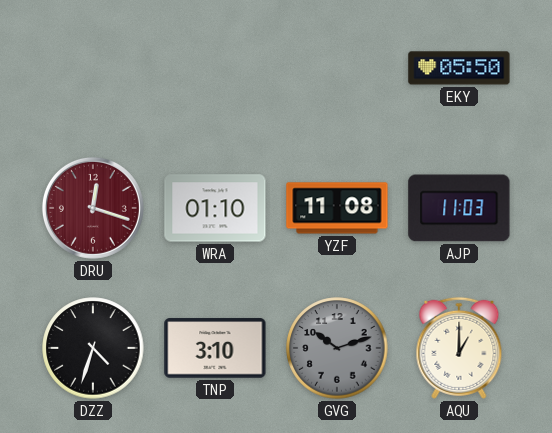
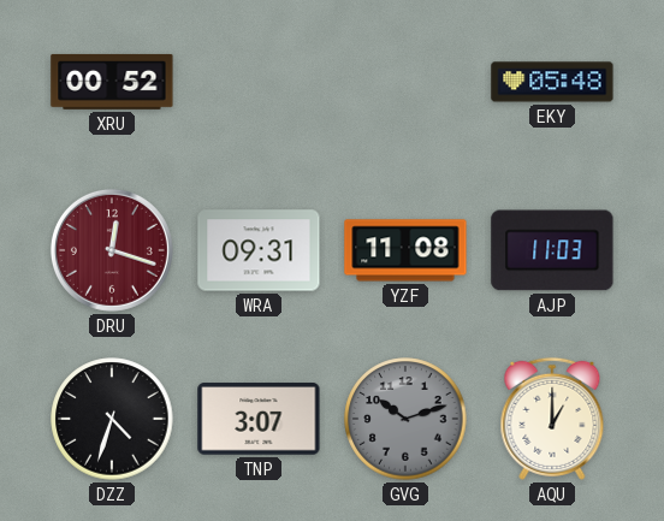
XRU: none -> 00:52
EKY: 05:50 -> 05:48
WRA: 01:10 -> 09:31
TNP: 3:10 -> 3:07
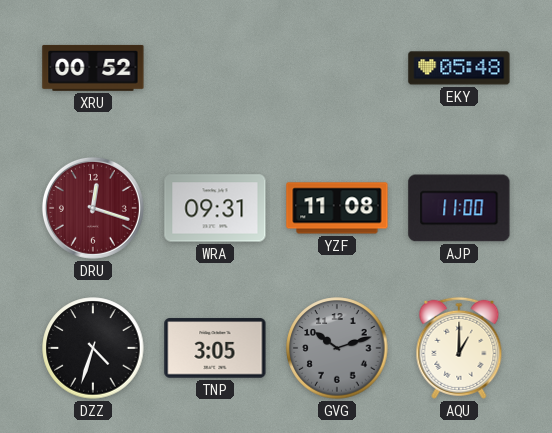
AJP: 11:03 -> 11:00
TNP: 3:07 -> 3:05
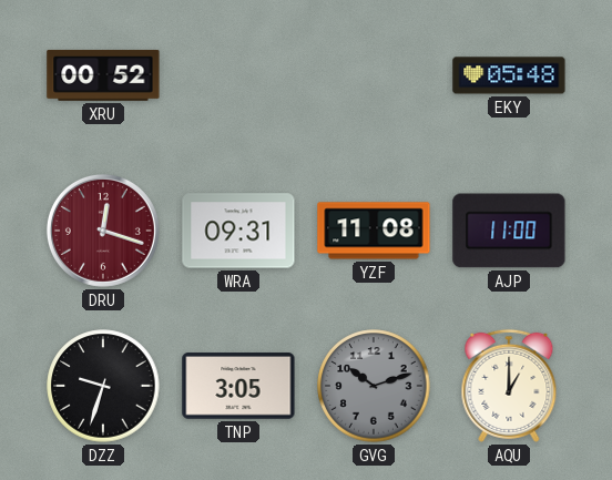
DZZ: 4:33 -> 9:33
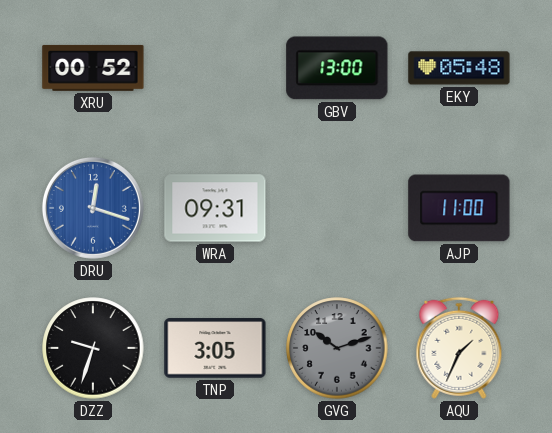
GBV: none -> 13:00
DRU dial: burgundy -> blue
YZF: 11:08 -> none
AQU: 1:00 -> 1:34
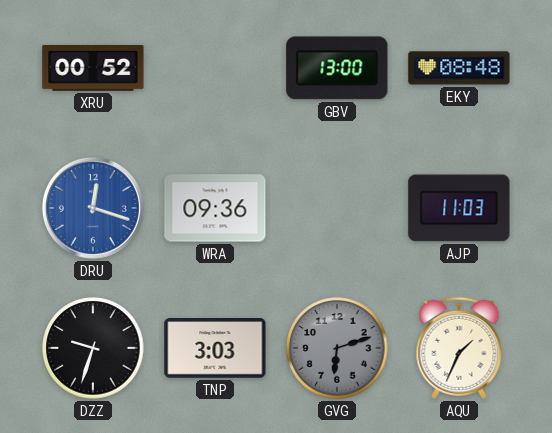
EKY: 05:48 -> 08:48
WRA: 09:31 -> 09:36
AJP: 11:00 -> 11:03
TNP: 3:05 -> 3:03
GVG: 10:12 -> 6:12
